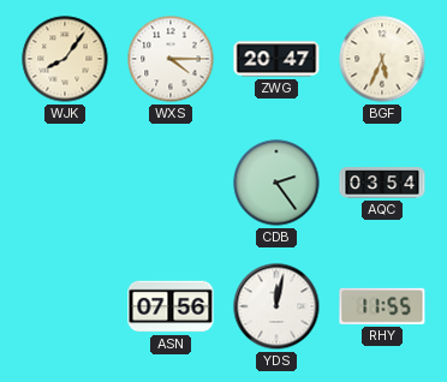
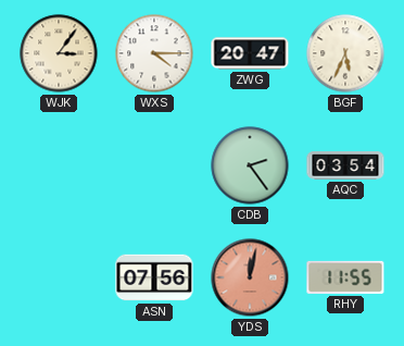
WJK: 8:06 -> 3:06
YDS dial: white -> salmon
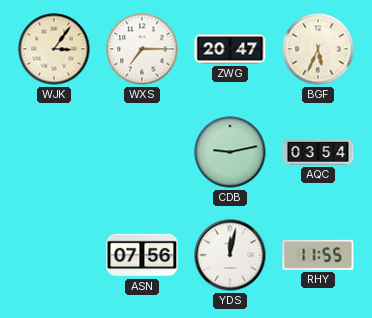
WXS: 4:15 -> 7:15
CDB: 2:24 -> 9:13
YDS dial: salmon -> white
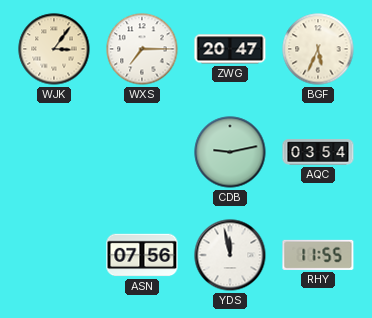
YDS: 12:02 -> 11:58
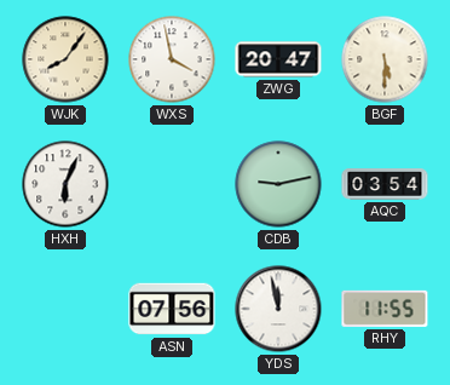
WJK: 3:06 -> 8:06
WXS: 7:15 -> 3:58
BGF: 5:34 -> 5:30
HXH: none -> 6:04
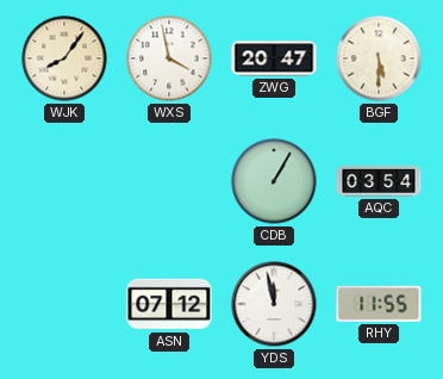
HXH: 6:04 -> none
CDB: 9:13 -> 1:05
ASN: 07:56 -> 07:12
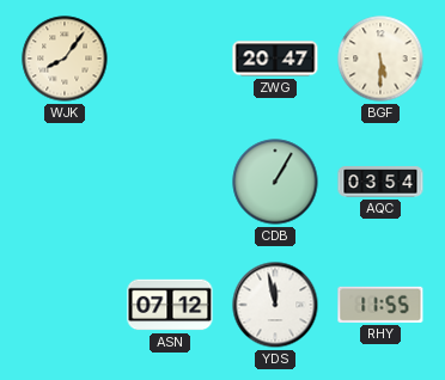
WXS: 3:58 -> none
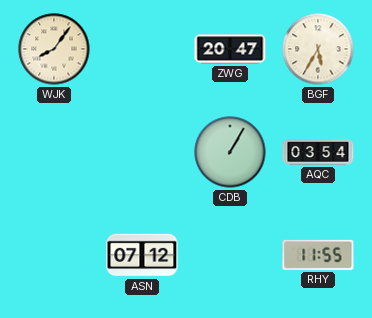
BGF: 5:30 -> 5:35
YDS: 11:58 -> none
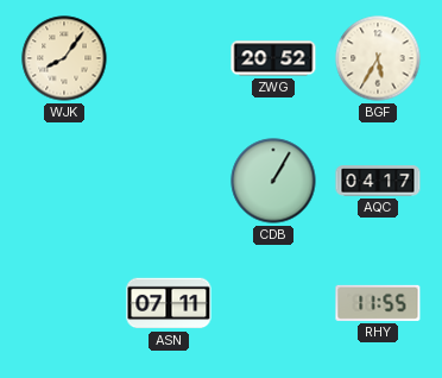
ZWG: 20:47 -> 20:52
AQC: 03:54 -> 04:17
ASN: 07:12 -> 07:11
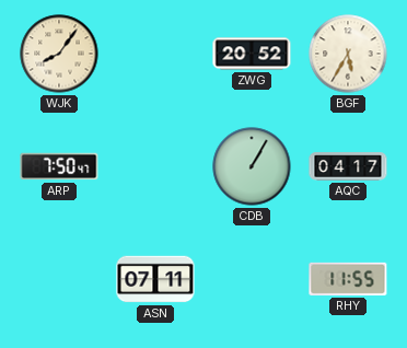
ARP: none -> 7:50
